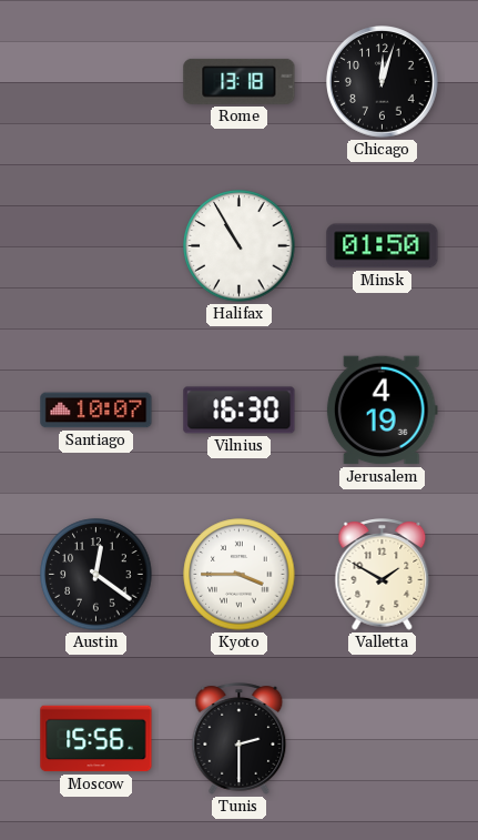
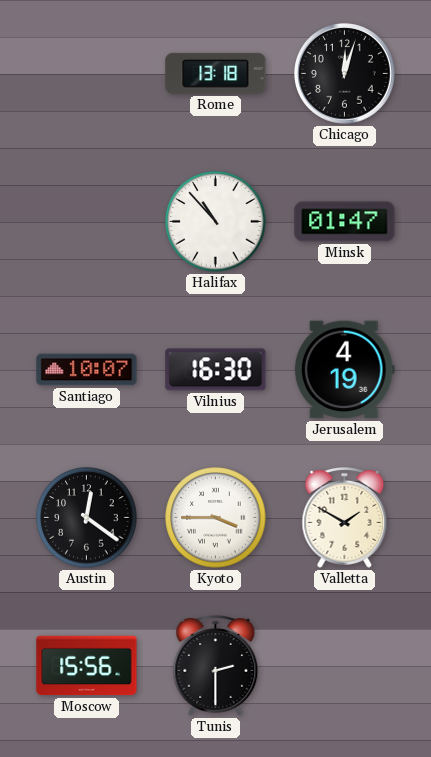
Halifax: 10:55 -> 10:53
Minsk: 01:50 -> 01:47
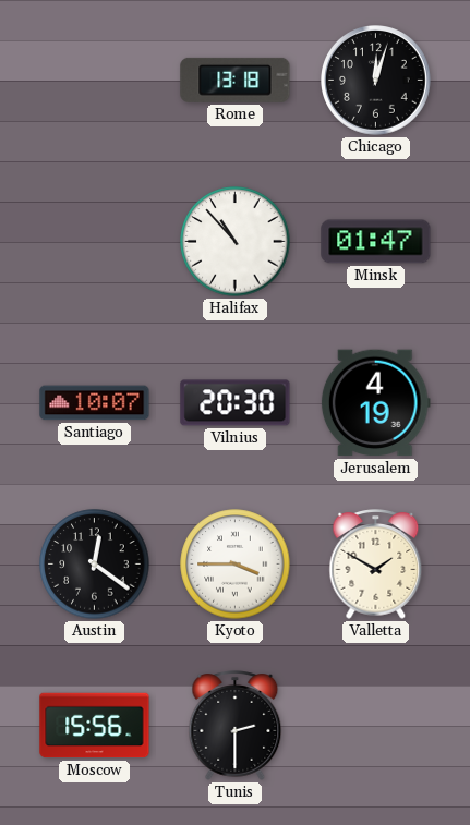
Vilnius: 16:30 -> 20:30
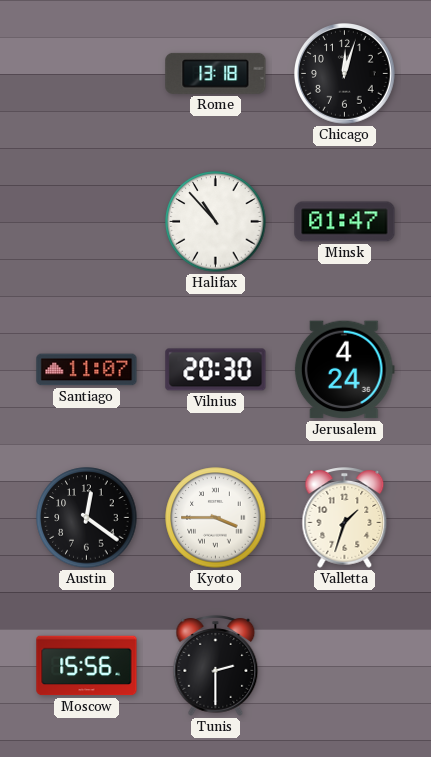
Santiago: 10:07 -> 11:07
Jerusalem: 4:19 -> 4:24
Valletta: 1:50 -> 1:33
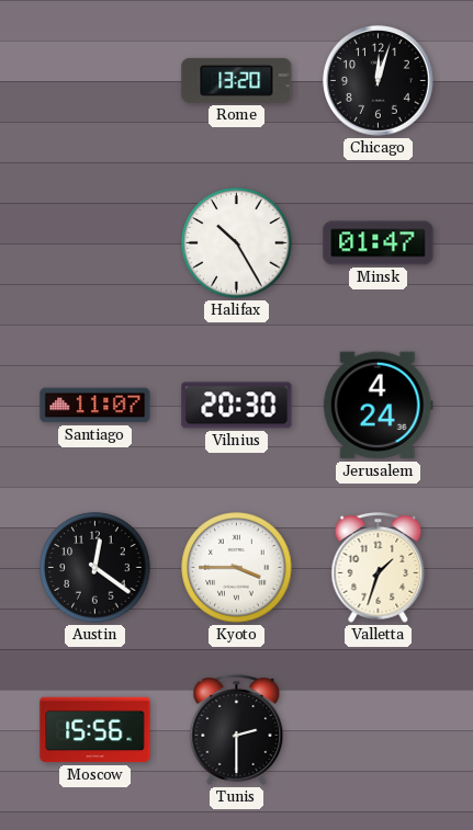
Rome: 13:18 -> 13:20
Halifax: 10:53 -> 10:25
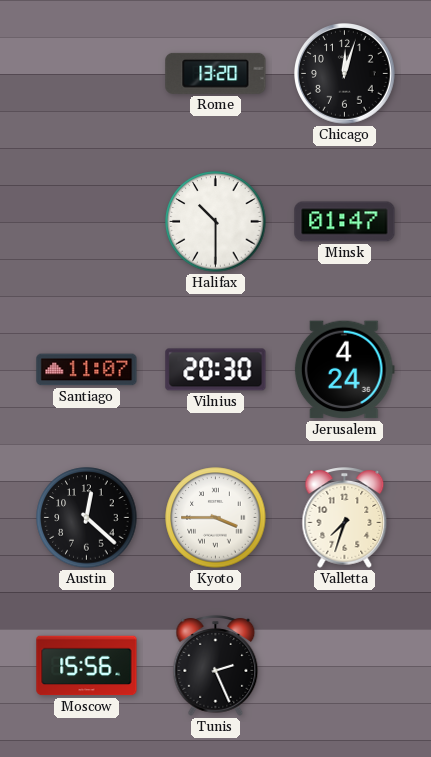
Halifax: 10:25 -> 10:30
Austin: 12:21 -> 12:22
Valletta: 1:33 -> 7:33
Tunis: 2:30 -> 2:26
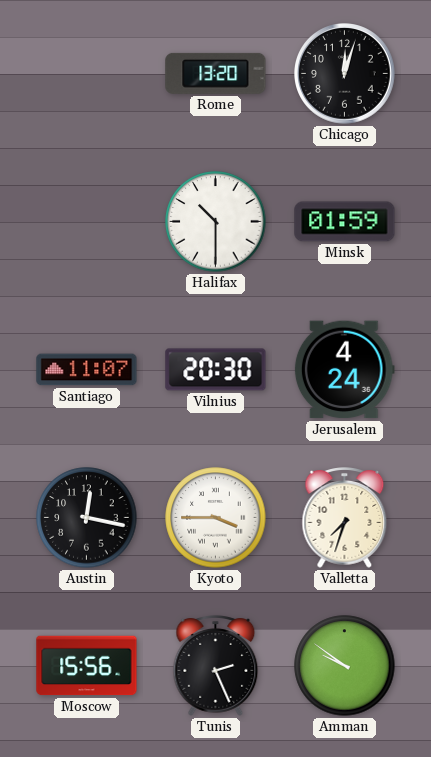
Minsk: 01:47 -> 01:59
Austin: 12:22 -> 12:17
Amman: none -> 9:51
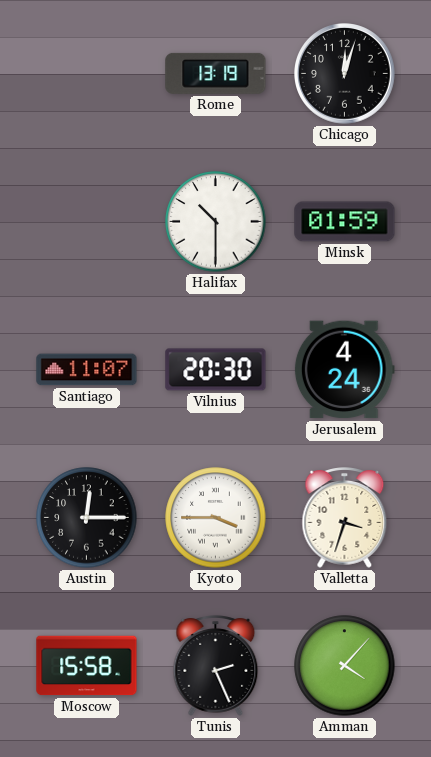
Rome: 13:20 -> 13:19
Austin: 12:17 -> 12:15
Valletta: 7:33 -> 3:33
Moscow: 15:56 -> 15:58
Amman: 9:51 -> 4:07
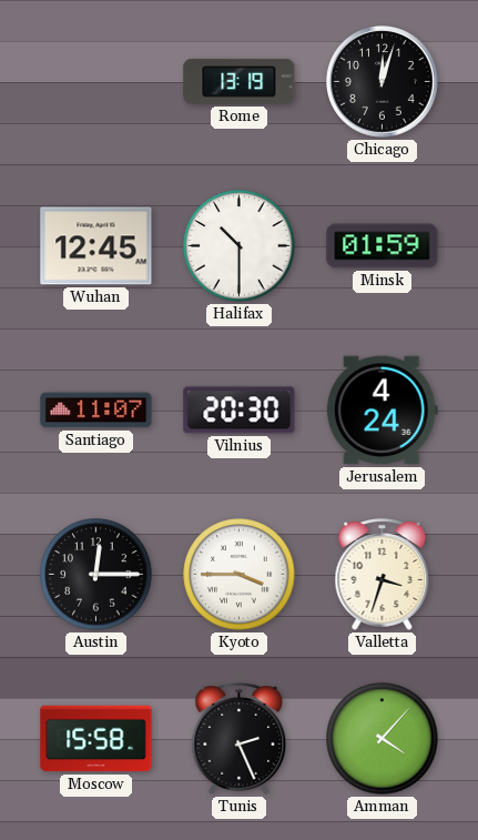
Wuhan: none -> 12:45
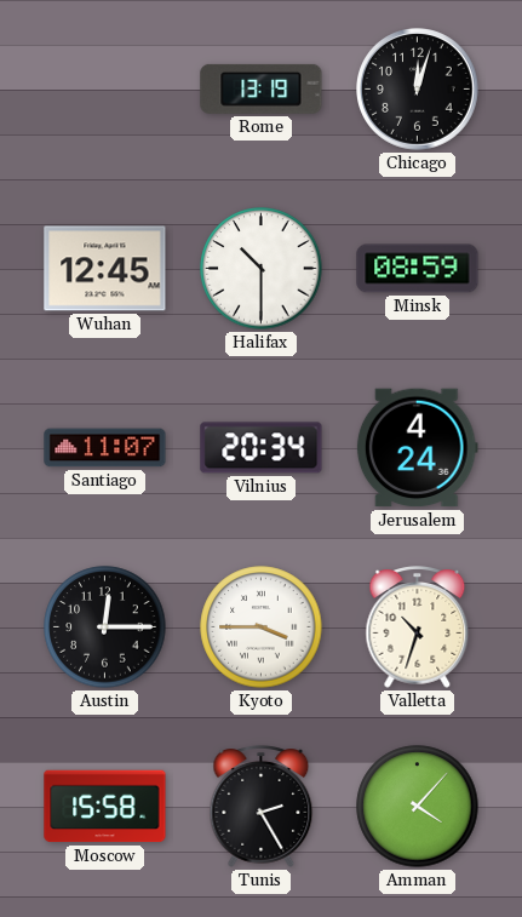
Minsk: 01:59 -> 08:59
Vilnius: 20:30 -> 20:34
Valletta: 3:33 -> 10:33
Tunis: 2:26 -> 2:25
